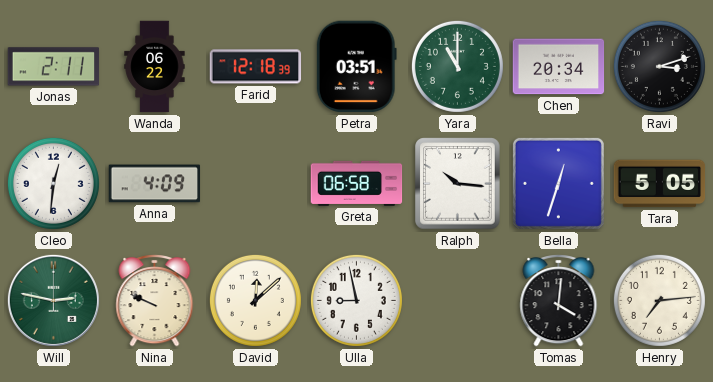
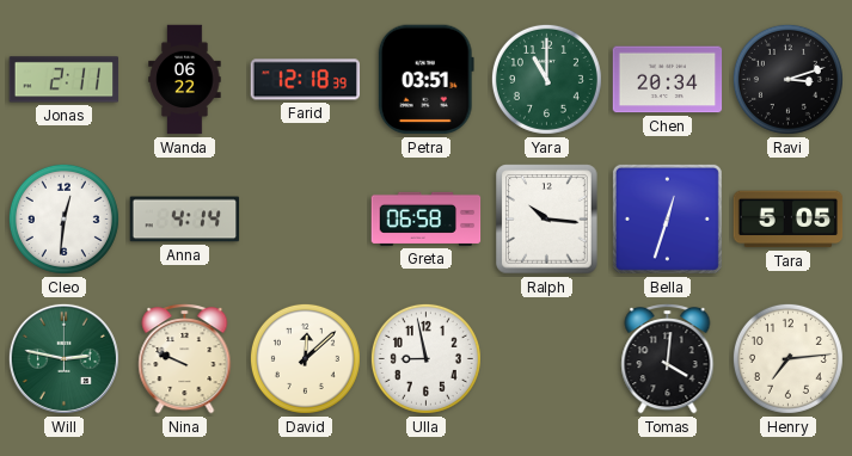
Anna: 4:09 -> 4:14
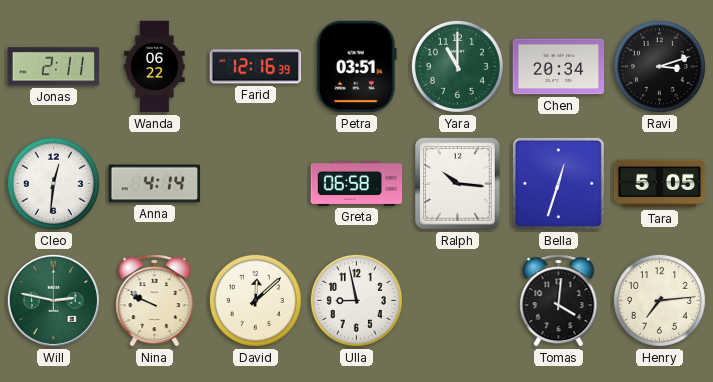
Farid: 12:18 -> 12:16
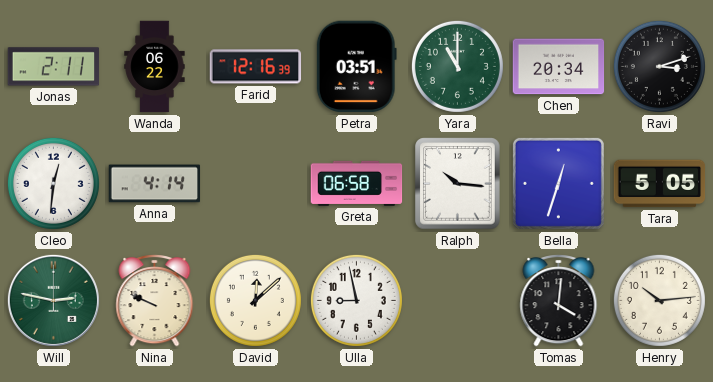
Henry: 7:14 -> 10:14
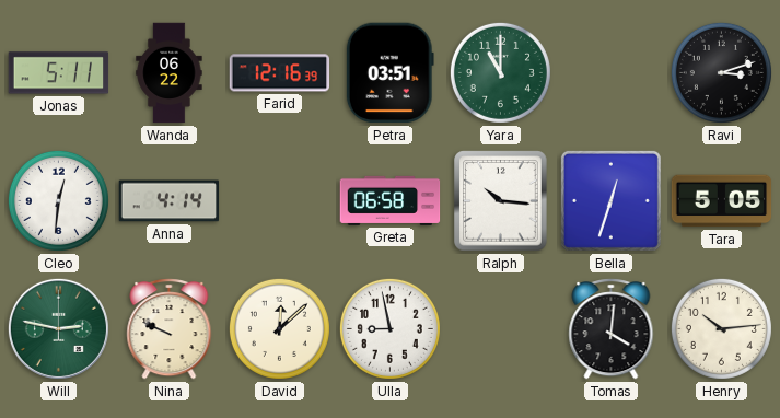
Jonas: 2:11 -> 5:11
Chen: 20:34 -> none
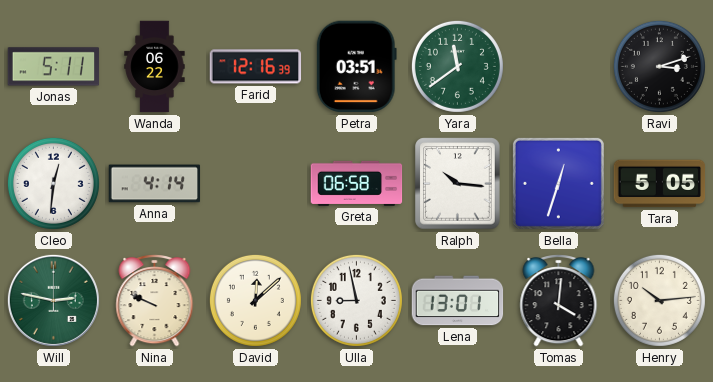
Yara: 11:00 -> 11:39
Lena: none -> 13:01
